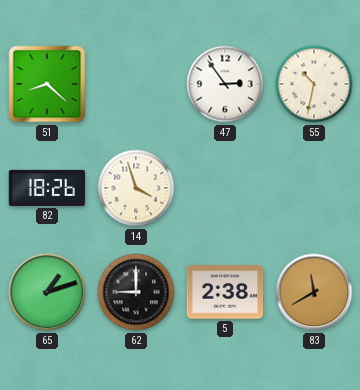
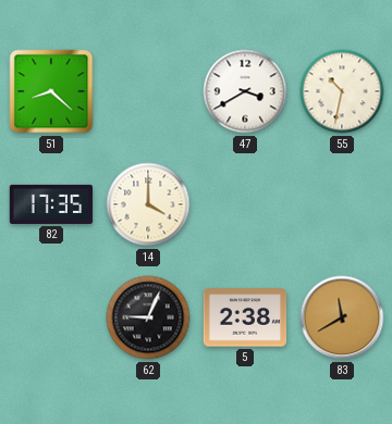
47: 2:54 -> 3:40
82: 18:26 -> 17:35
14: 3:57 -> 4:00
65: 1:12 -> none
62: 9:00 -> 9:04
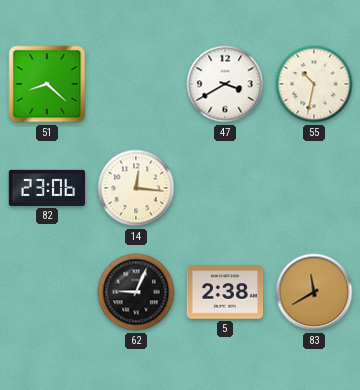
82: 17:35 -> 23:06
14: 4:00 -> 12:16
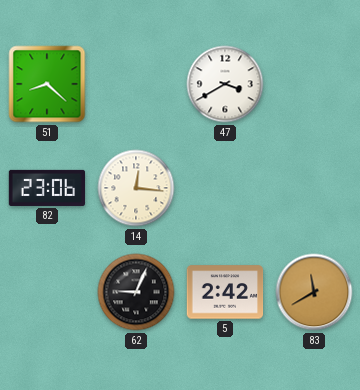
55: 10:32 -> none
5: 2:38 -> 2:42
